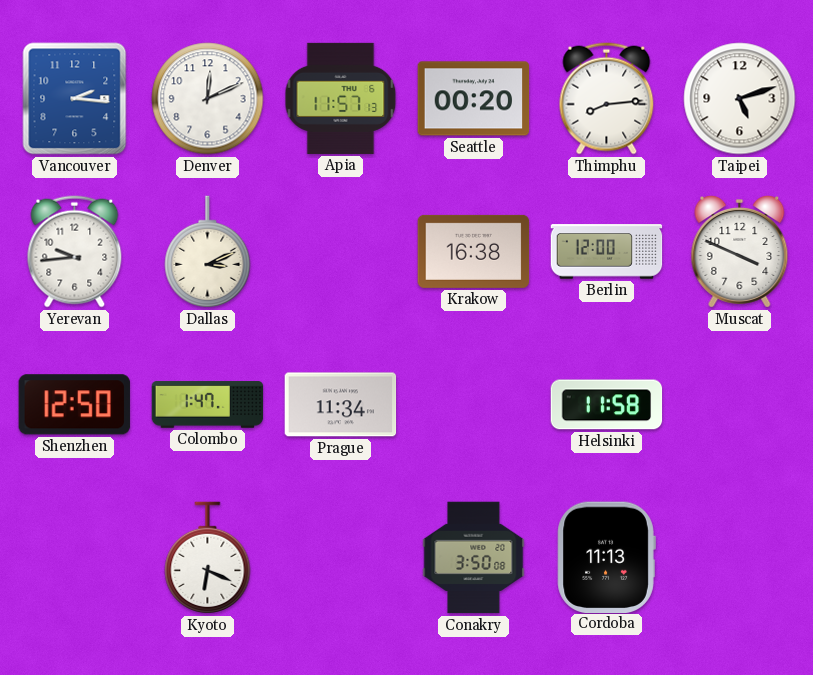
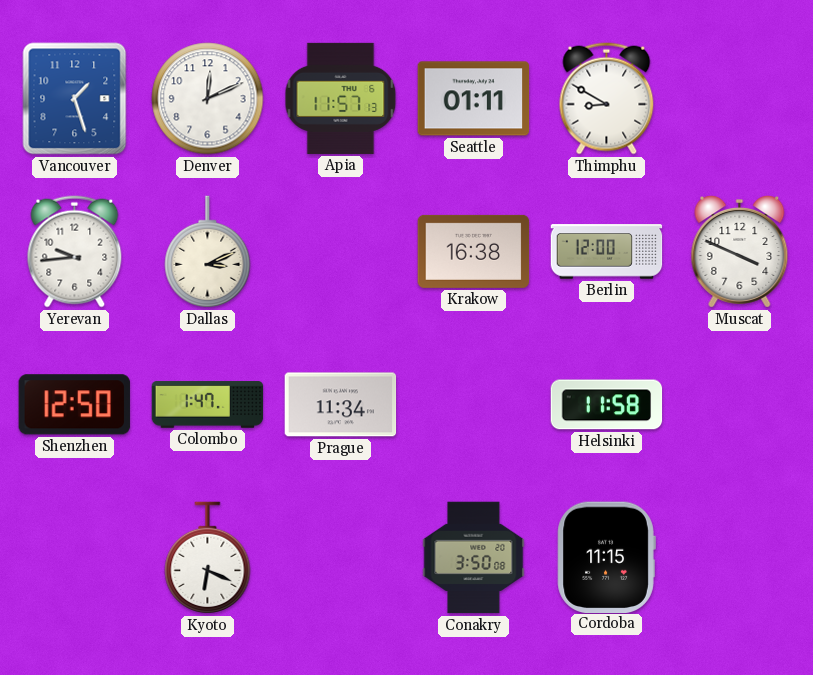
Vancouver: 2:16 -> 1:27
Seattle: 00:20 -> 01:11
Thimphu: 8:14 -> 8:50
Taipei: 5:12 -> none
Cordoba: 11:13 -> 11:15
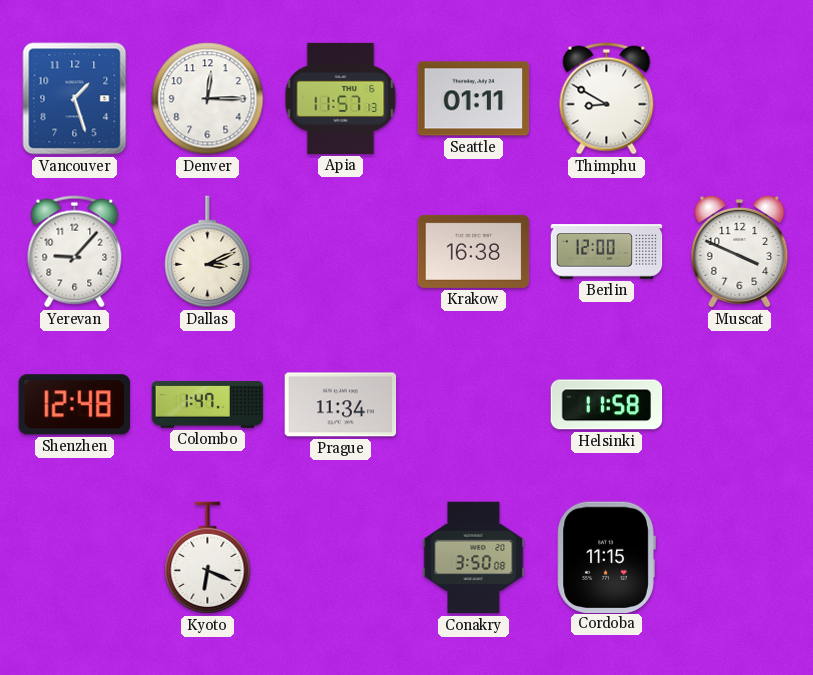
Denver: 12:11 -> 12:15
Yerevan: 9:44 -> 9:07
Shenzhen: 12:50 -> 12:48
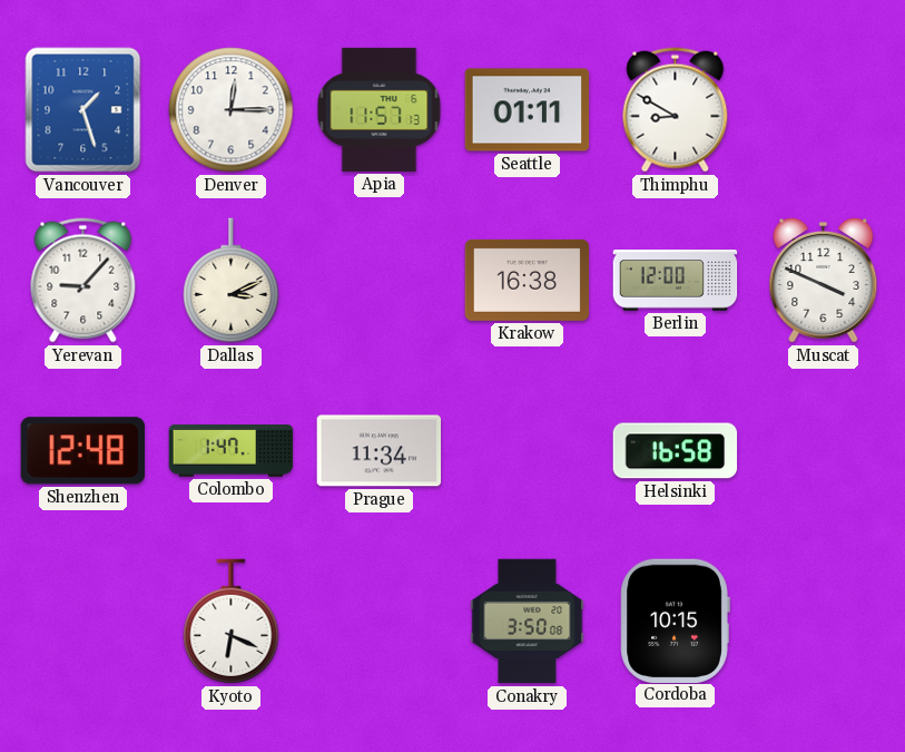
Helsinki: 11:58 -> 16:58
Cordoba: 11:15 -> 10:15
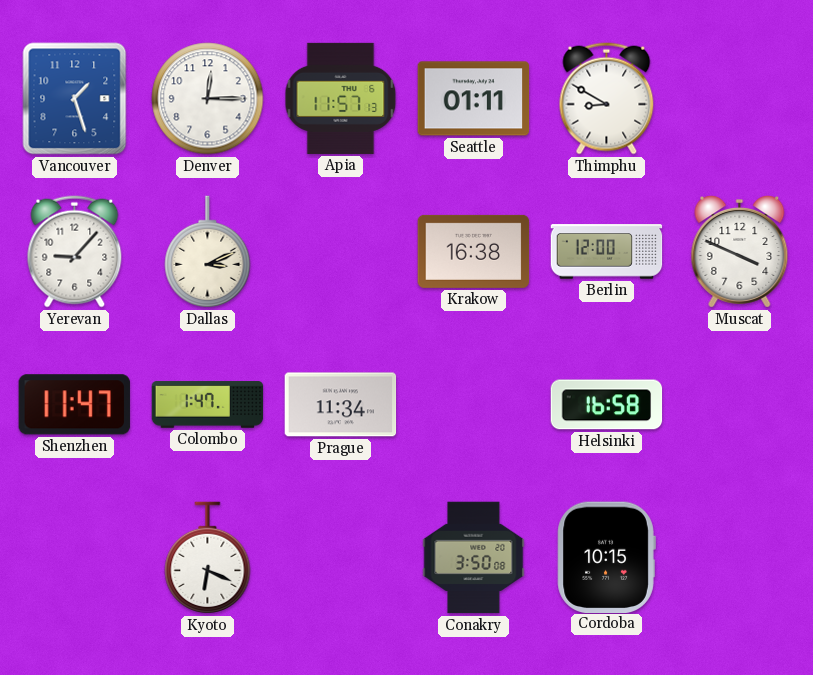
Shenzhen: 12:48 -> 11:47
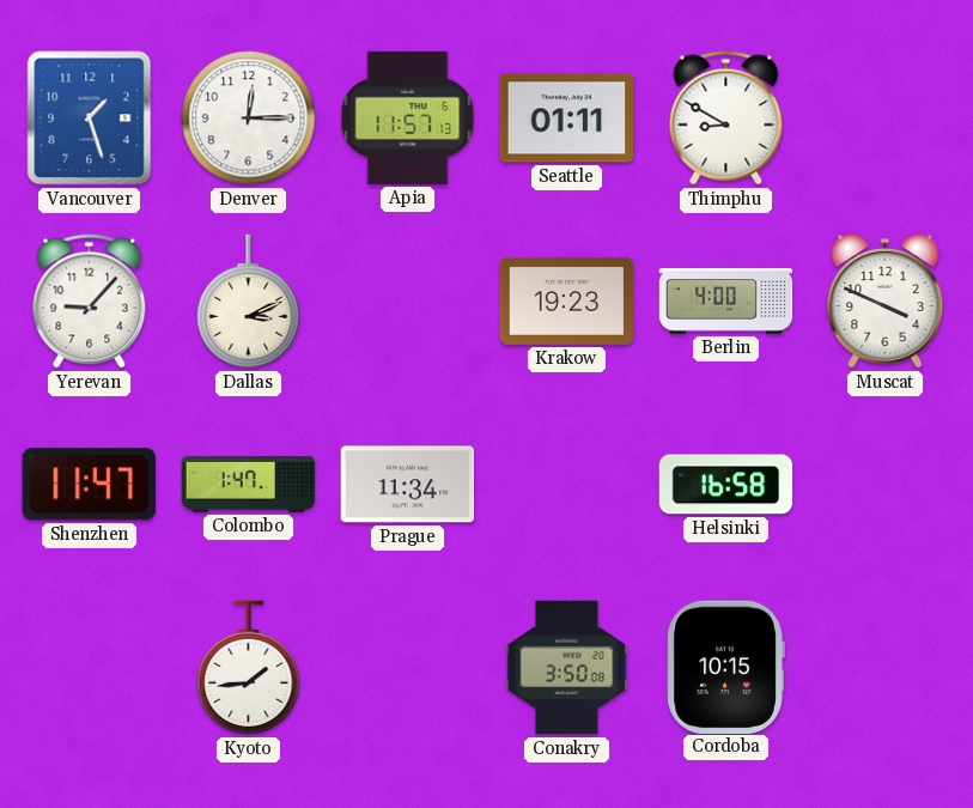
Krakow: 16:38 -> 19:23
Berlin: 12:00 -> 4:00
Kyoto: 6:19 -> 1:44
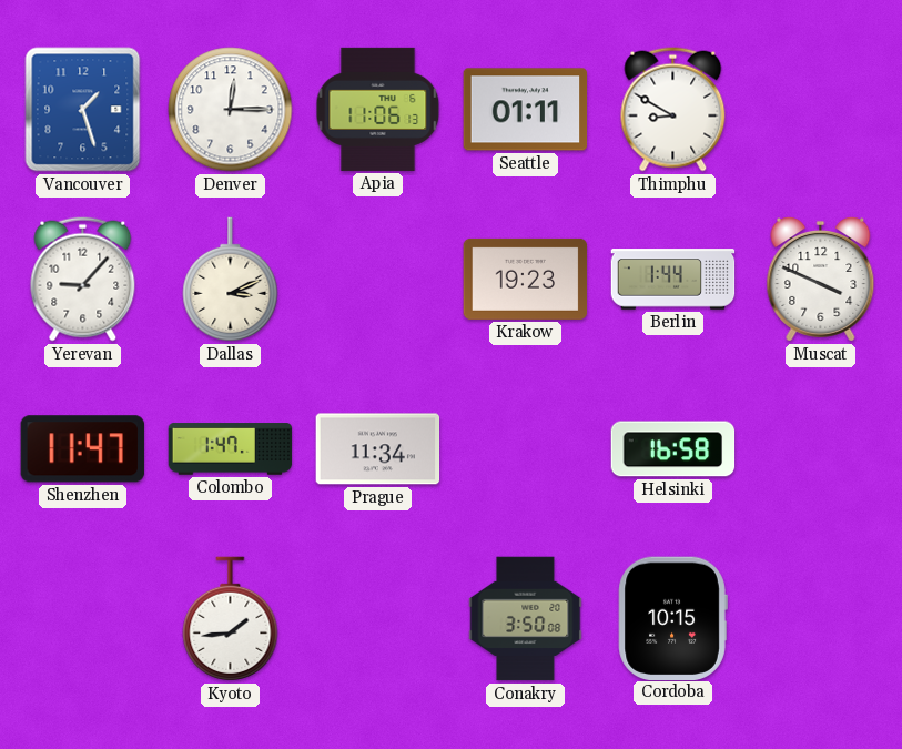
Apia: 11:57 -> 11:06
Berlin: 4:00 -> 1:44
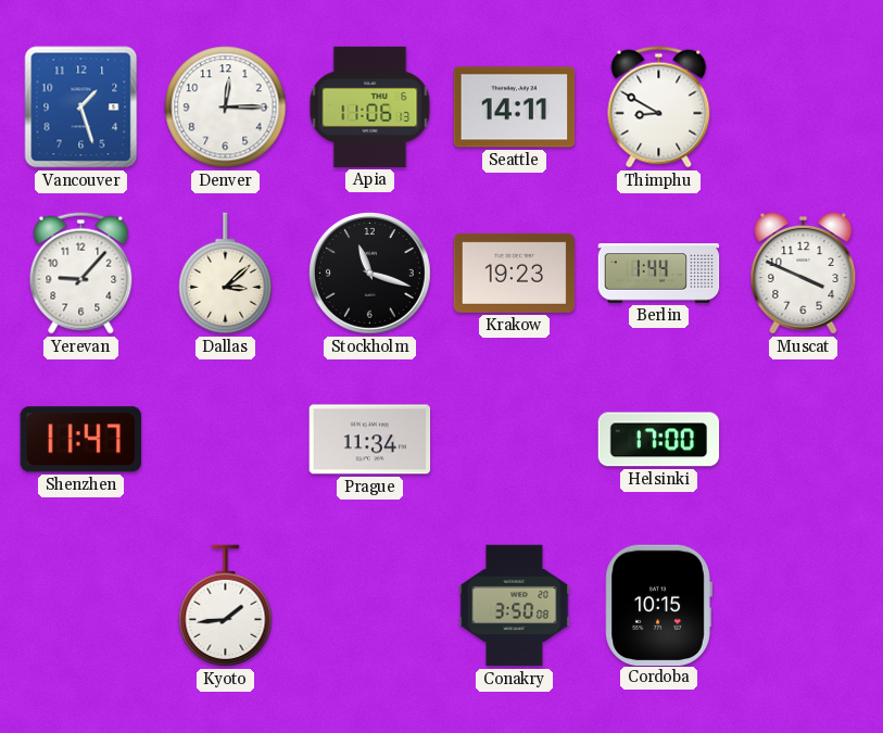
Seattle: 01:11 -> 14:11
Dallas: 3:11 -> 3:08
Stockholm: none -> 11:18
Colombo: 1:47 -> none
Helsinki: 16:58 -> 17:00
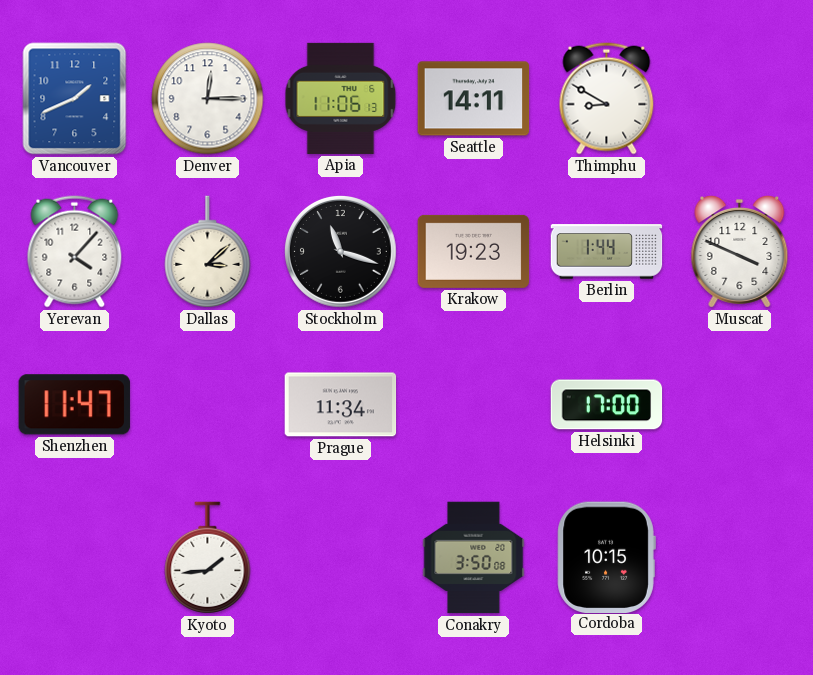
Vancouver: 1:27 -> 1:41
Yerevan: 9:07 -> 4:07
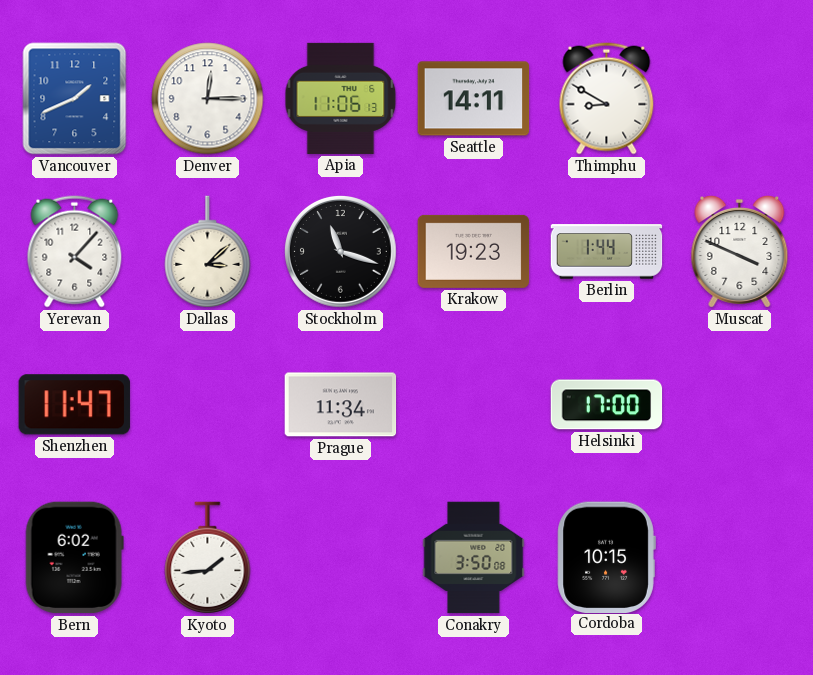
Bern: none -> 6:02
